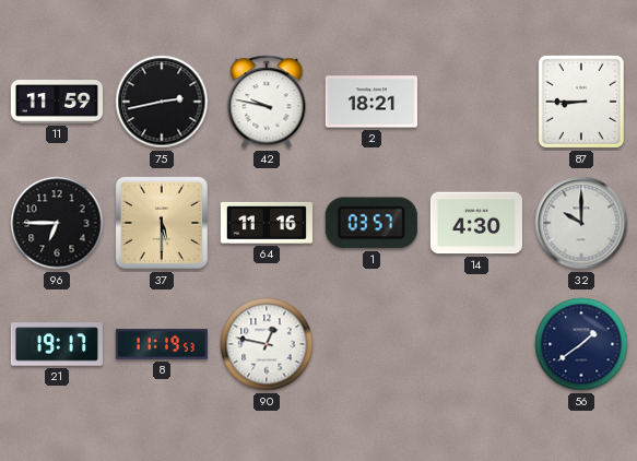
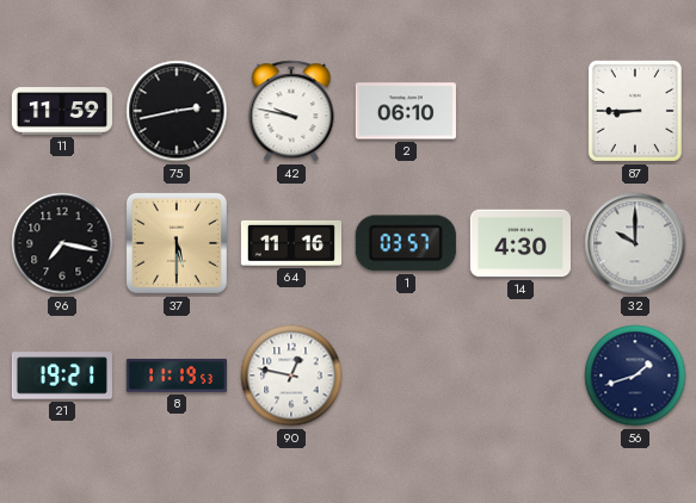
2: 18:21 -> 06:10
96: 6:45 -> 7:17
21: 19:17 -> 19:21
56: 1:39 -> 1:42
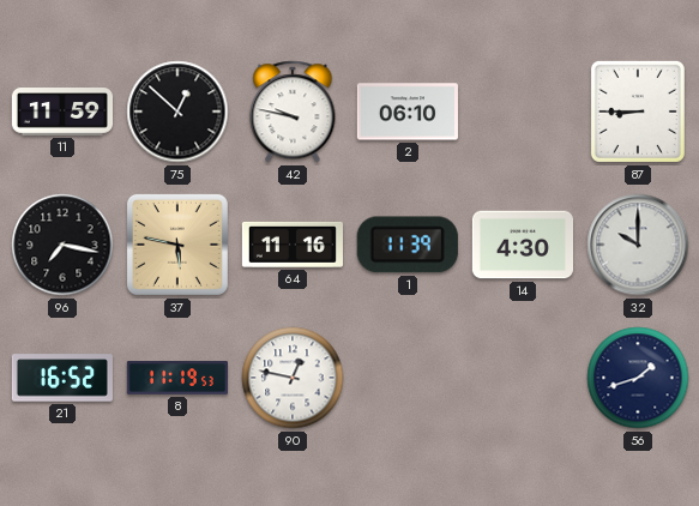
75: 2:43 -> 12:52
37: 5:30 -> 5:47
1: 03:57 -> 11:39
21: 19:21 -> 16:52
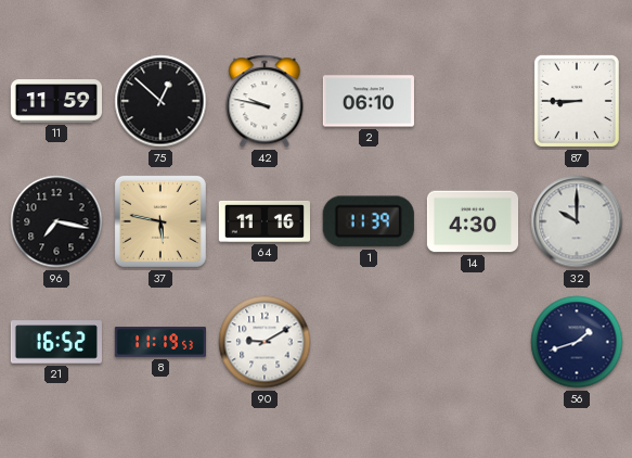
90: 12:47 -> 9:10
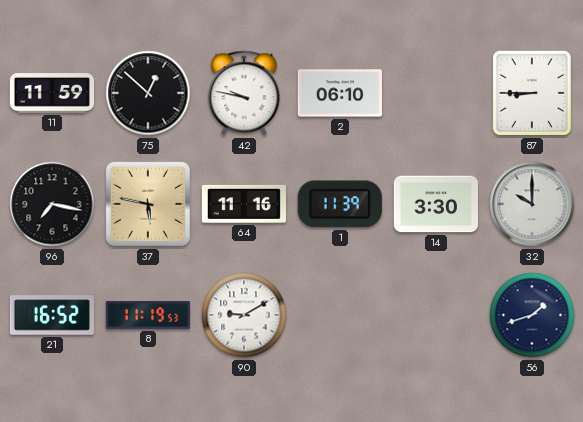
14: 4:30 -> 3:30
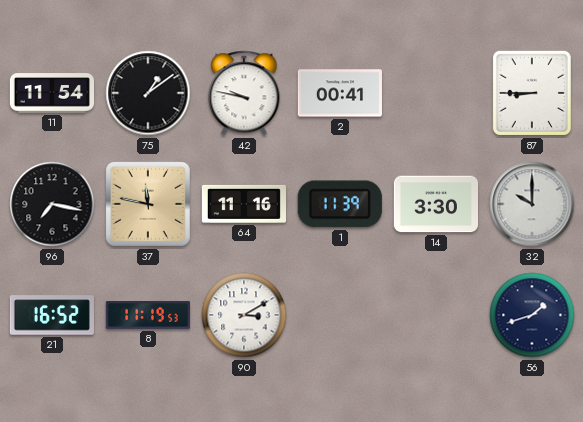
11: 11:59 -> 11:54
75: 12:52 -> 1:09
2: 06:10 -> 00:41
37: 5:47 -> 11:47
90: 9:10 -> 3:10
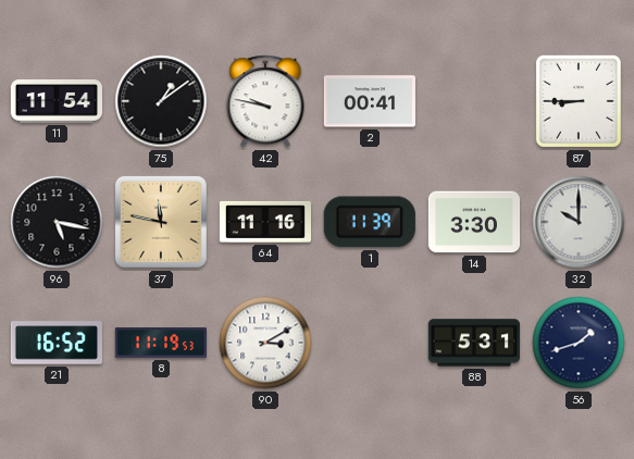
96: 7:17 -> 5:17
88: none -> 5:31
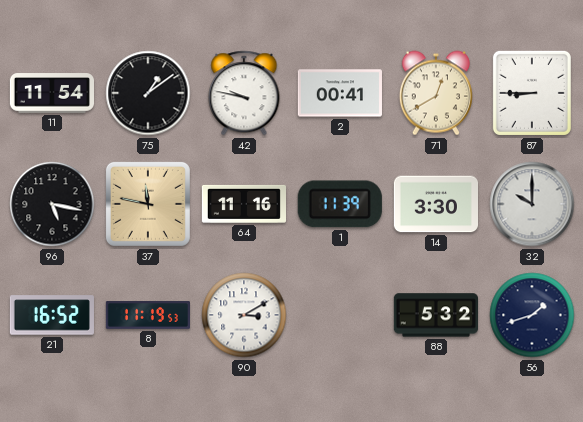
71: none -> 12:40
88: 5:31 -> 5:32
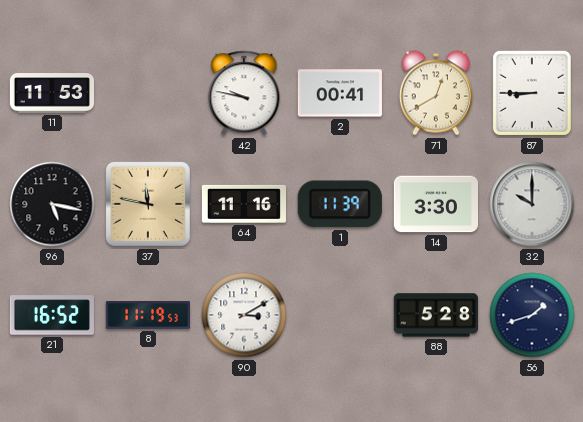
11: 11:54 -> 11:53
75: 1:09 -> none
88: 5:32 -> 5:28
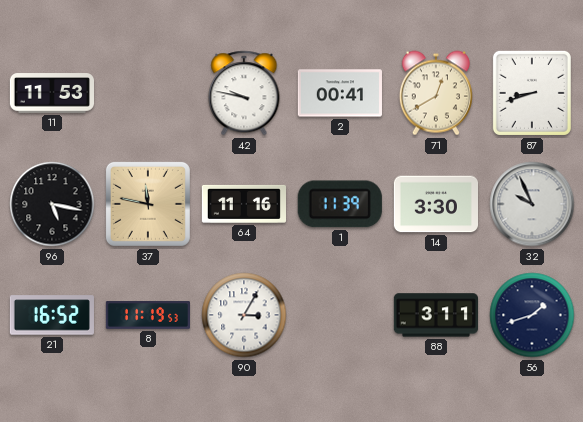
87: 8:45 -> 8:42
32: 10:00 -> 9:56
90: 3:10 -> 3:05
88: 5:28 -> 3:11
